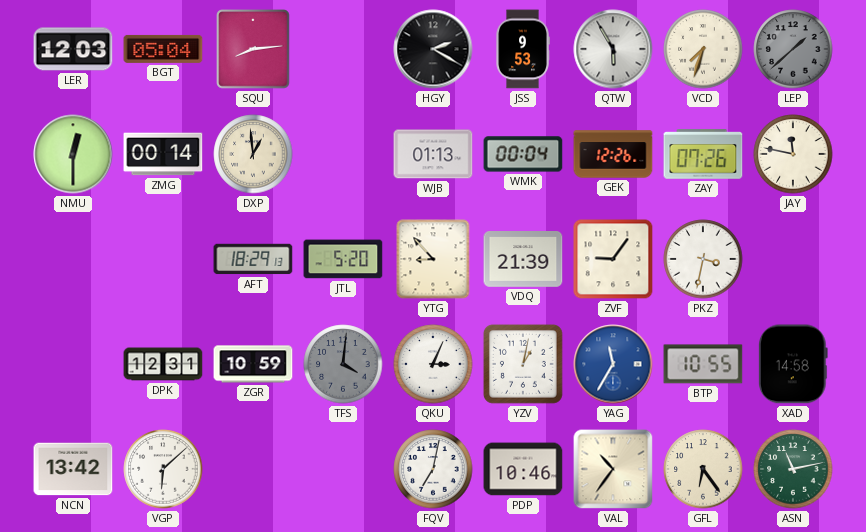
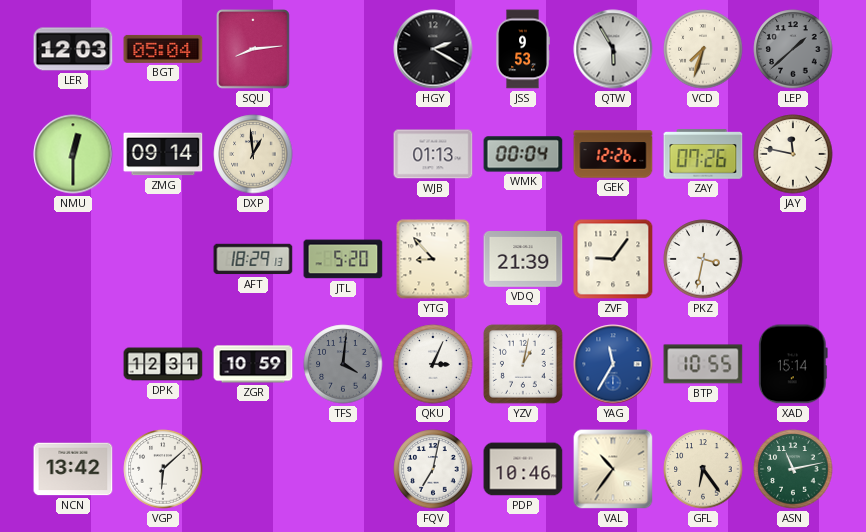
ZMG: 00:14 -> 09:14
XAD: 14:58 -> 15:14
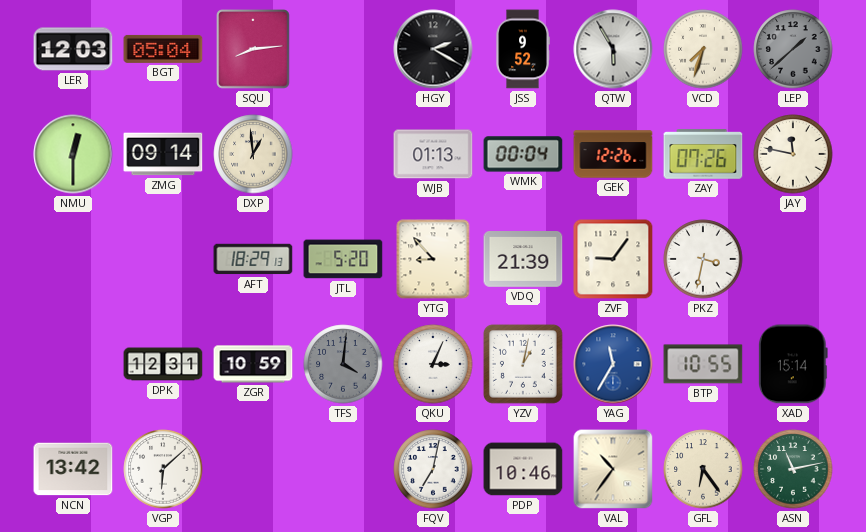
JSS: 9:53 -> 9:52
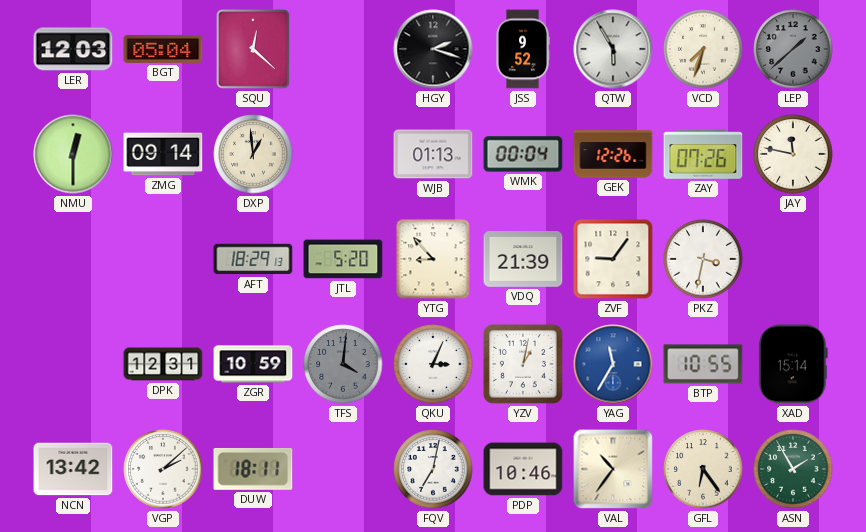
SQU: 8:14 -> 12:22
HGY: 2:20 -> 2:18
VGP: 6:08 -> 2:08
DUW: none -> 18:11
ASN: 11:13 -> 1:55
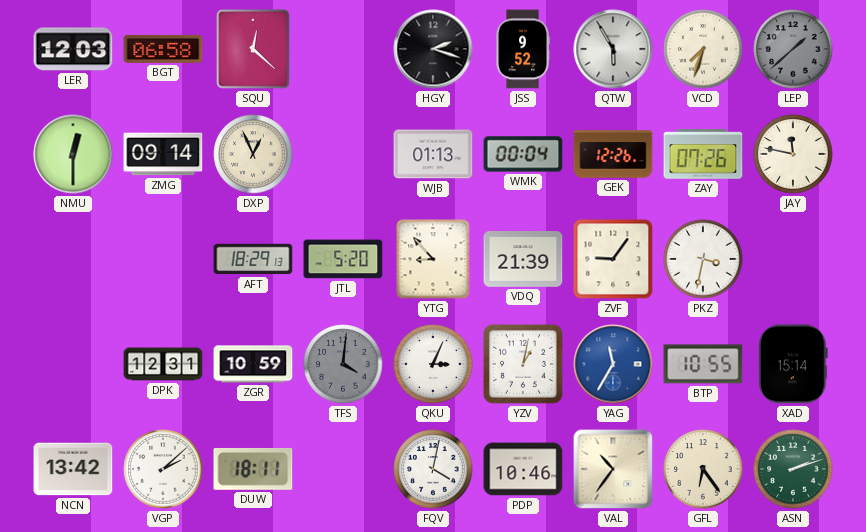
BGT: 05:04 -> 06:58
DXP: 12:59 -> 12:56
FQV: 7:02 -> 4:02
ASN: 1:55 -> 2:12
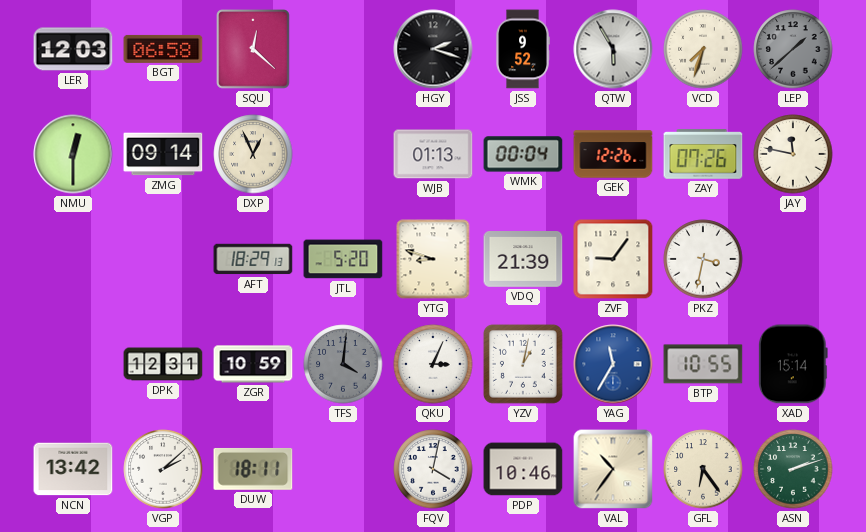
YTG: 8:53 -> 8:48
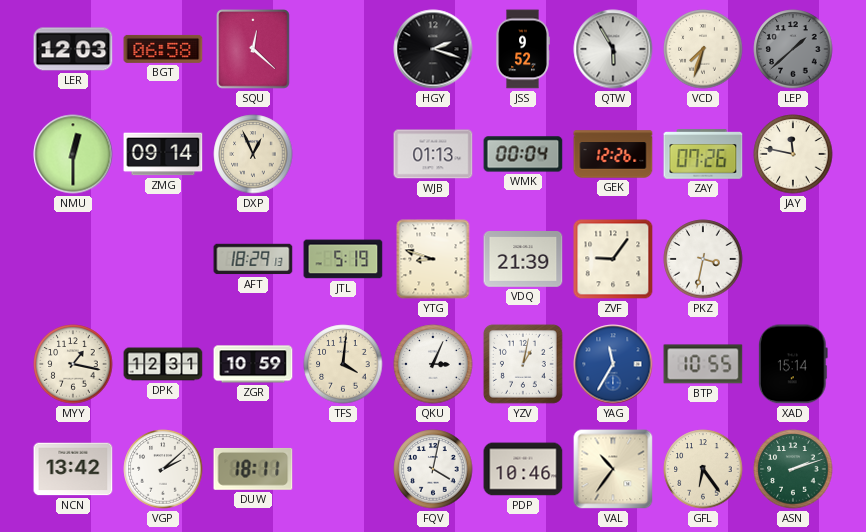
JTL: 5:20 -> 5:19
MYY: none -> 1:17
TFS dial: grey -> cream
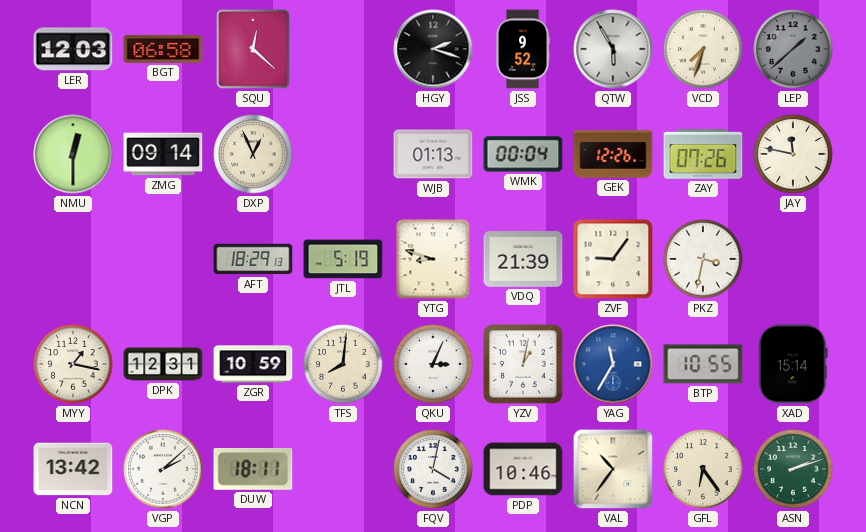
TFS: 4:01 -> 8:01
